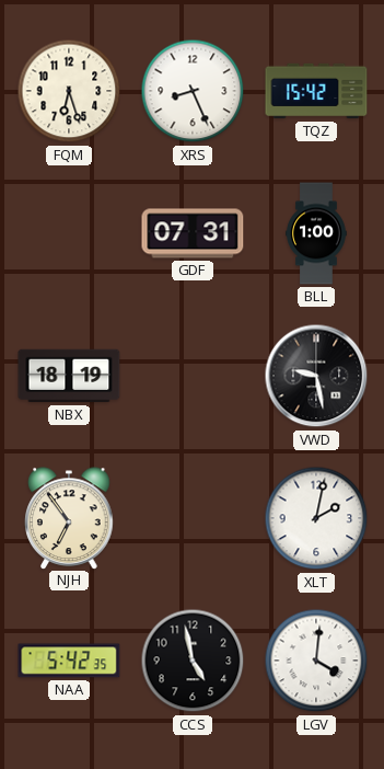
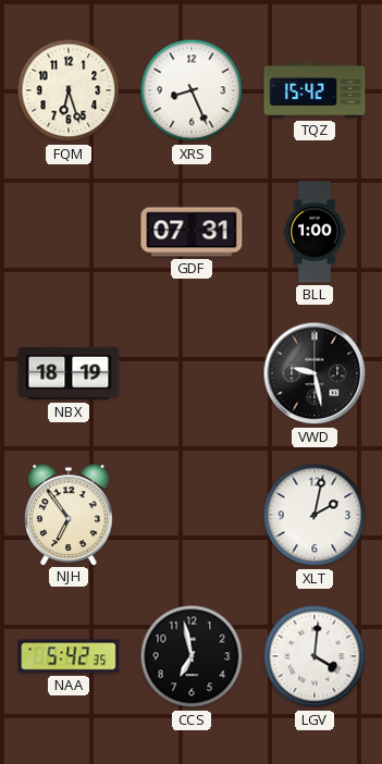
CCS: 4:58 -> 6:58
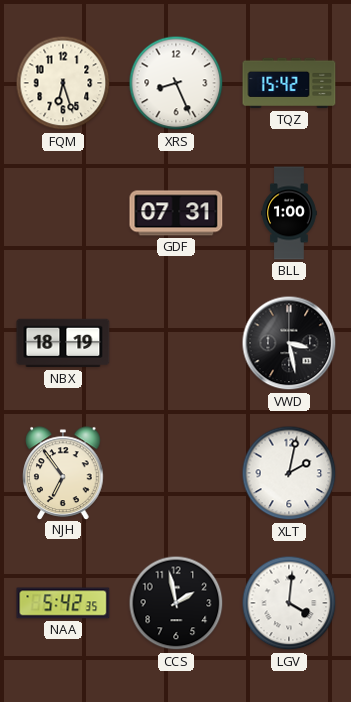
VWD: 9:28 -> 3:28
CCS: 6:58 -> 1:58
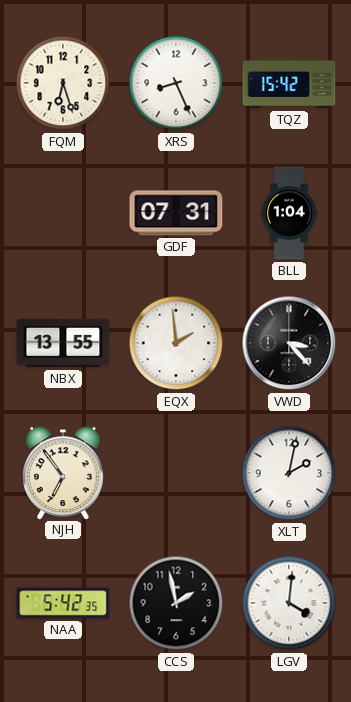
BLL: 1:00 -> 1:04
NBX: 18:19 -> 13:55
EQX: none -> 1:59
VWD: 3:28 -> 3:23
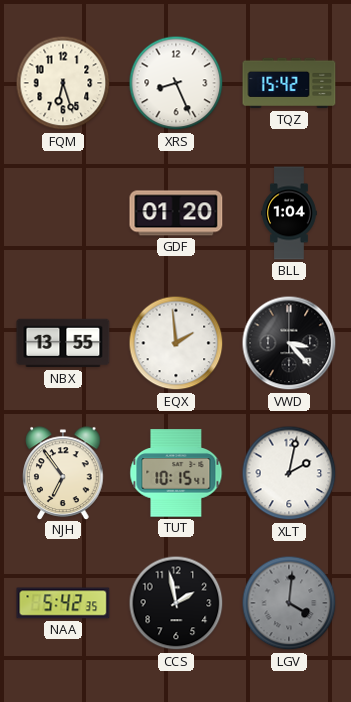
GDF: 07:31 -> 01:20
TUT: none -> 10:15
LGV dial: white -> grey
